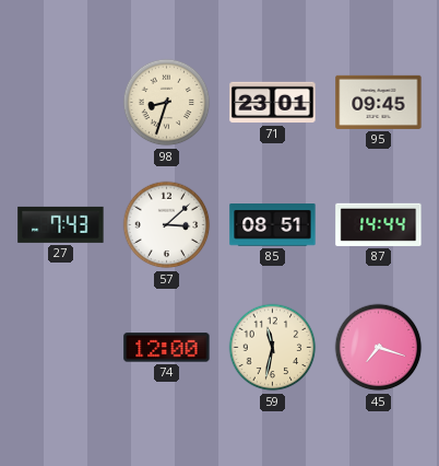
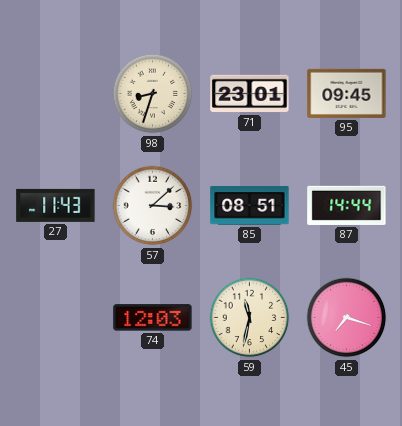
27: 7:43 -> 11:43
74: 12:00 -> 12:03
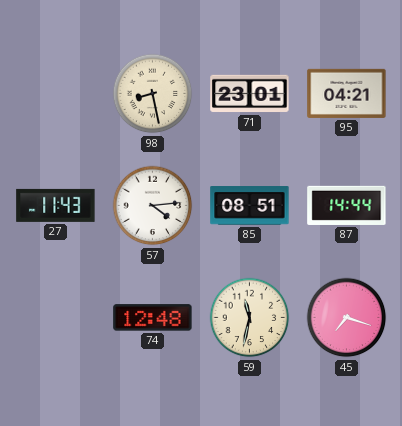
98: 8:33 -> 8:28
95: 09:45 -> 04:21
57: 3:08 -> 4:14
74: 12:03 -> 12:48
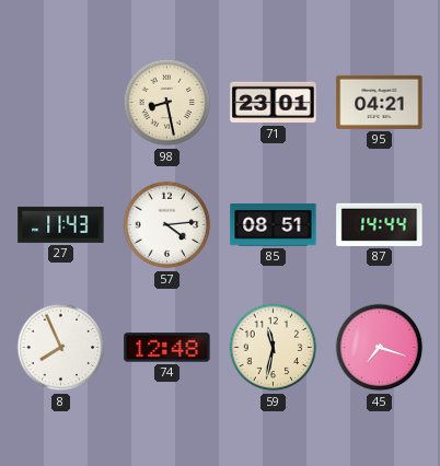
8: none -> 7:56
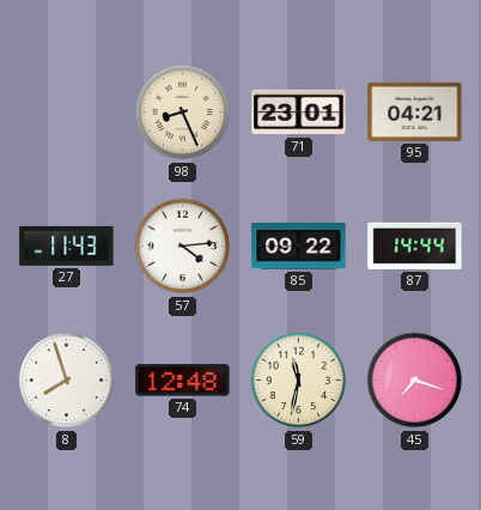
98: 8:28 -> 8:26
85: 08:51 -> 09:22
8: 7:56 -> 7:57
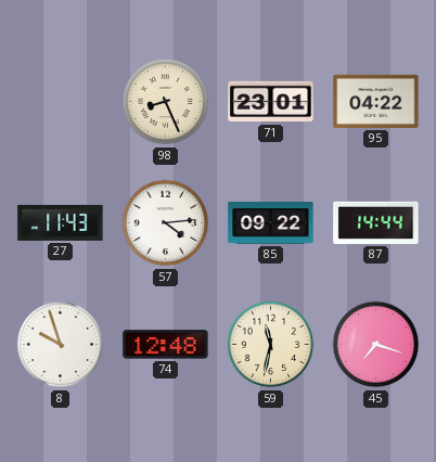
95: 04:21 -> 04:22
8: 7:57 -> 9:57
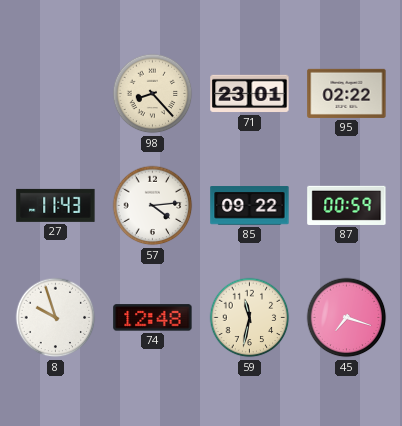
98: 8:26 -> 8:23
95: 04:22 -> 02:22
87: 14:44 -> 00:59
